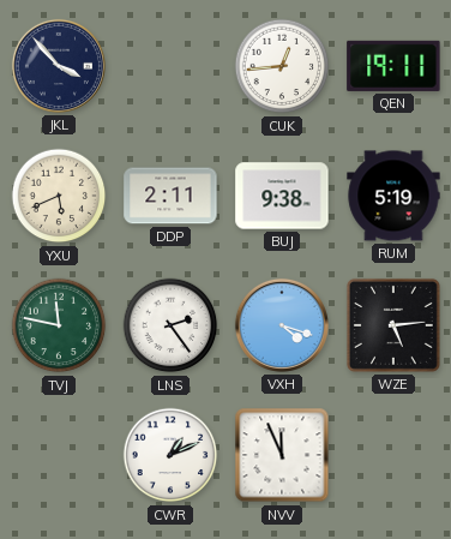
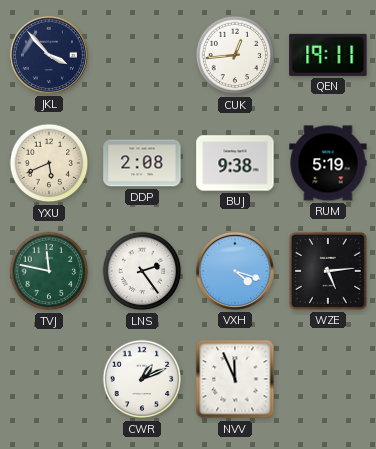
DDP: 2:11 -> 2:08
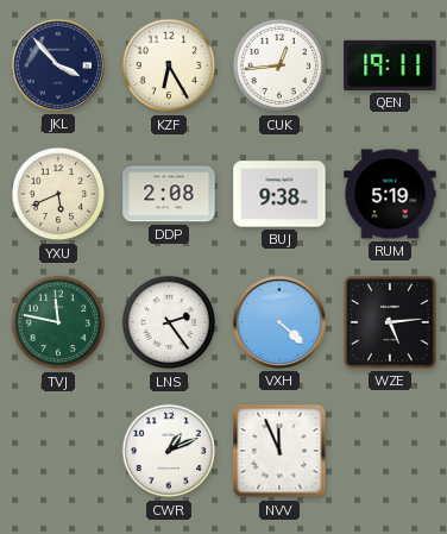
KZF: none -> 6:25
VXH: 4:18 -> 4:22
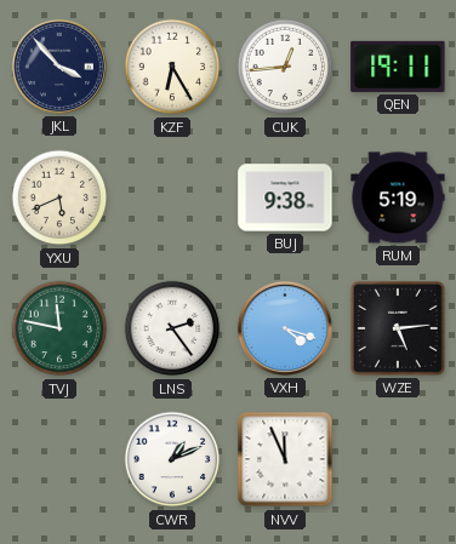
DDP: 2:08 -> none
VXH: 4:22 -> 4:18
